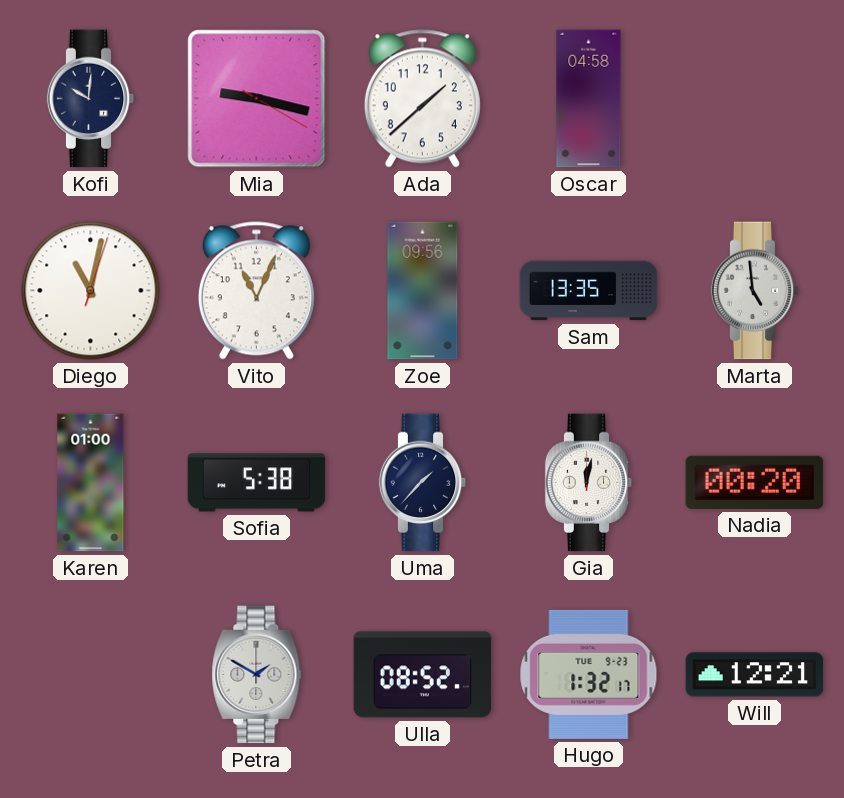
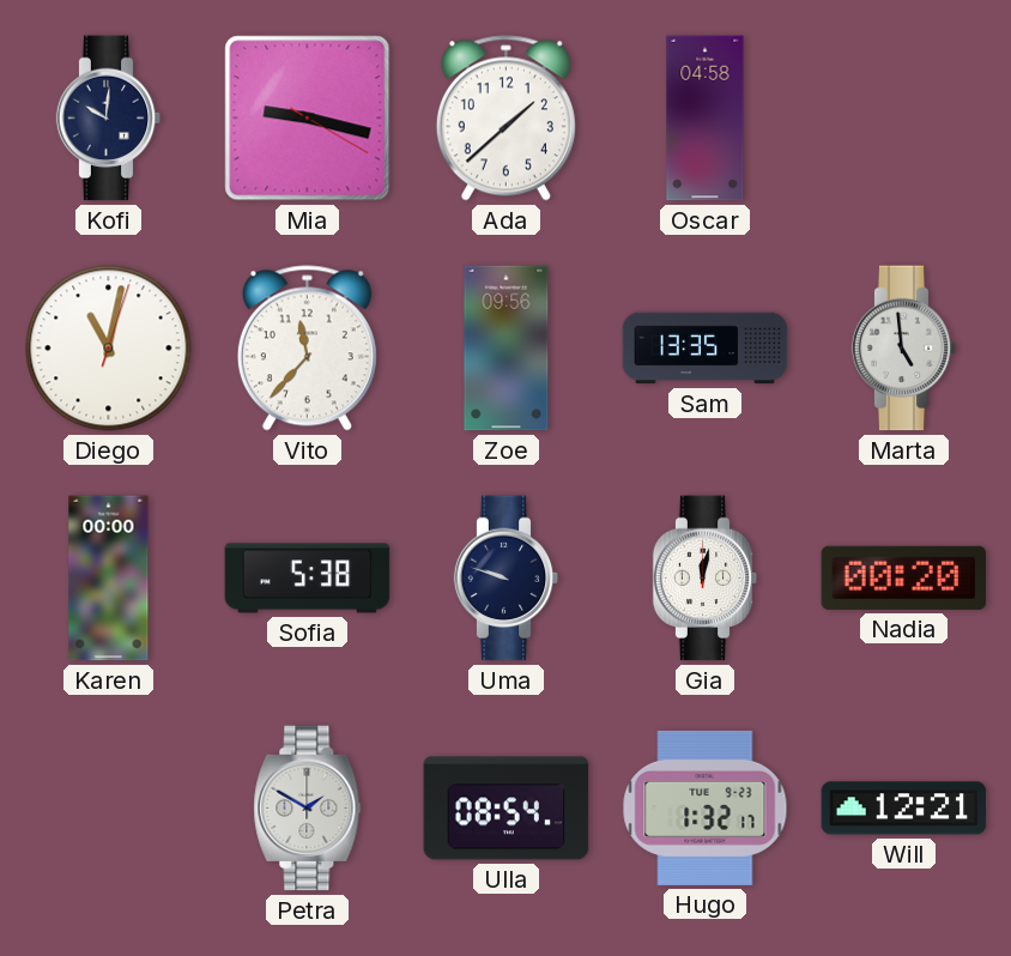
Vito: 11:04 -> 11:37
Karen: 01:00 -> 00:00
Uma: 1:37 -> 9:48
Ulla: 08:52 -> 08:54
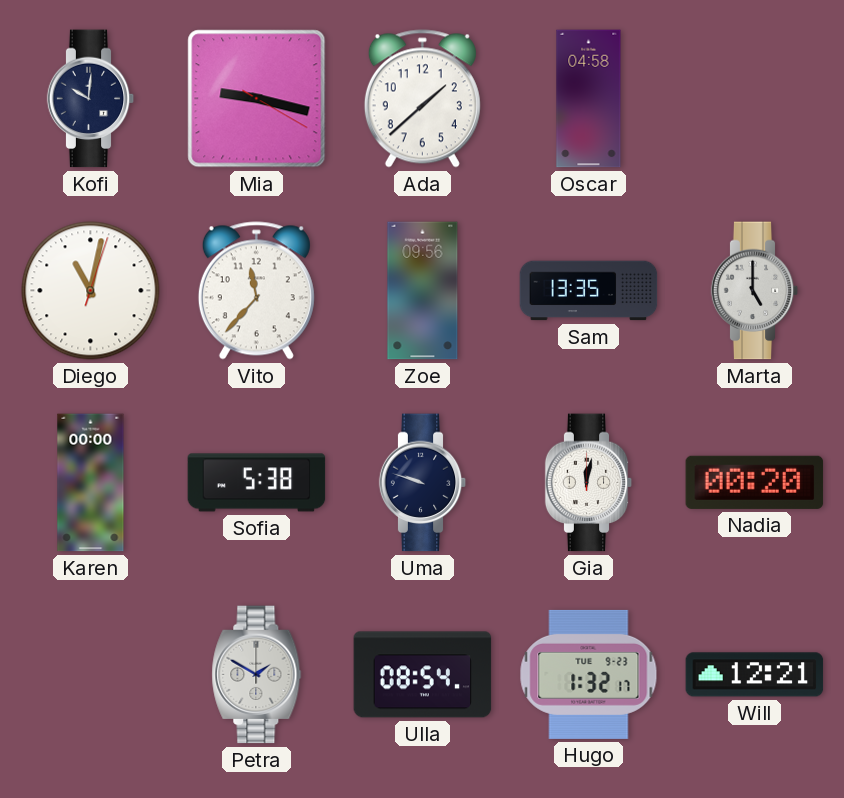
Marta: 4:59 -> 5:00
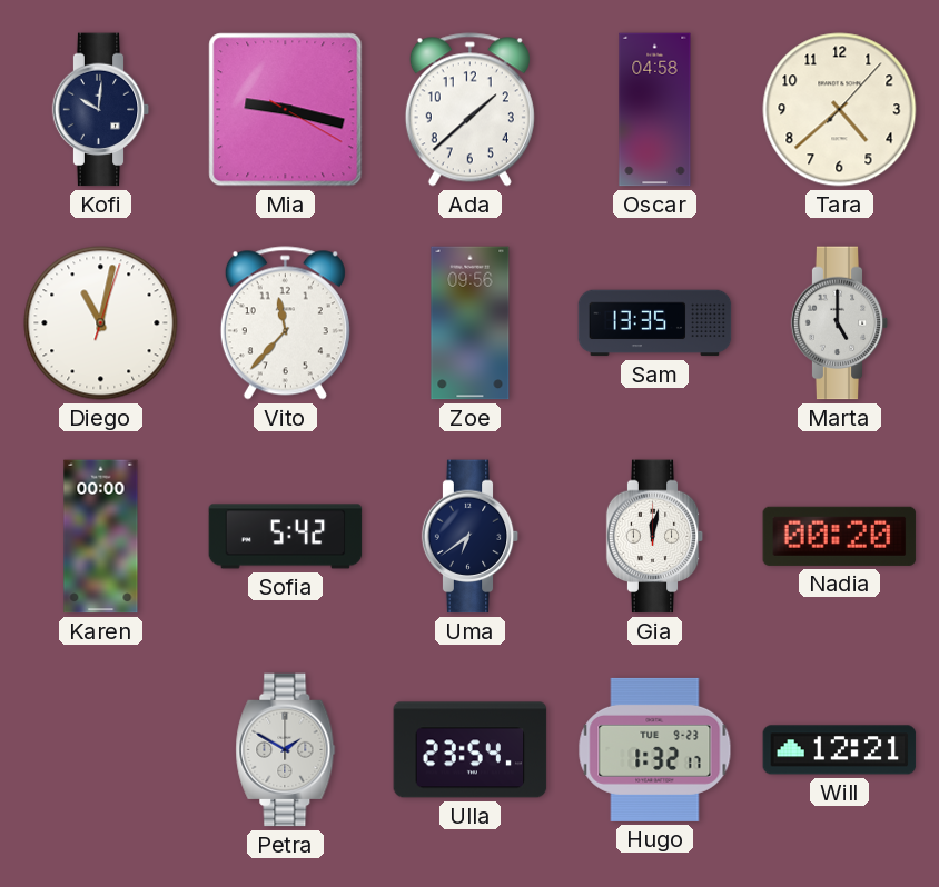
Tara: none -> 4:38
Sofia: 5:38 -> 5:42
Uma: 9:48 -> 6:39
Ulla: 08:54 -> 23:54
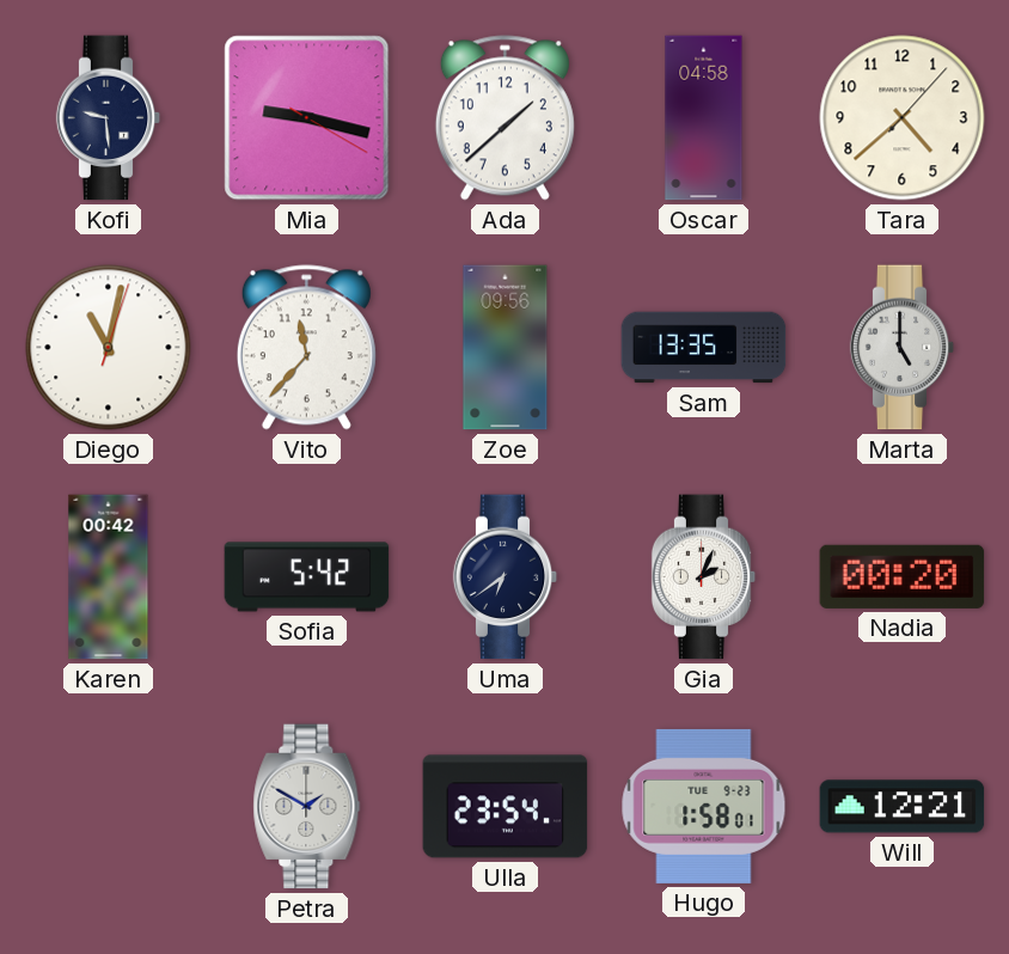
Kofi: 10:01 -> 9:29
Karen: 00:00 -> 00:42
Gia: 12:02 -> 2:04
Hugo: 1:32 -> 1:58
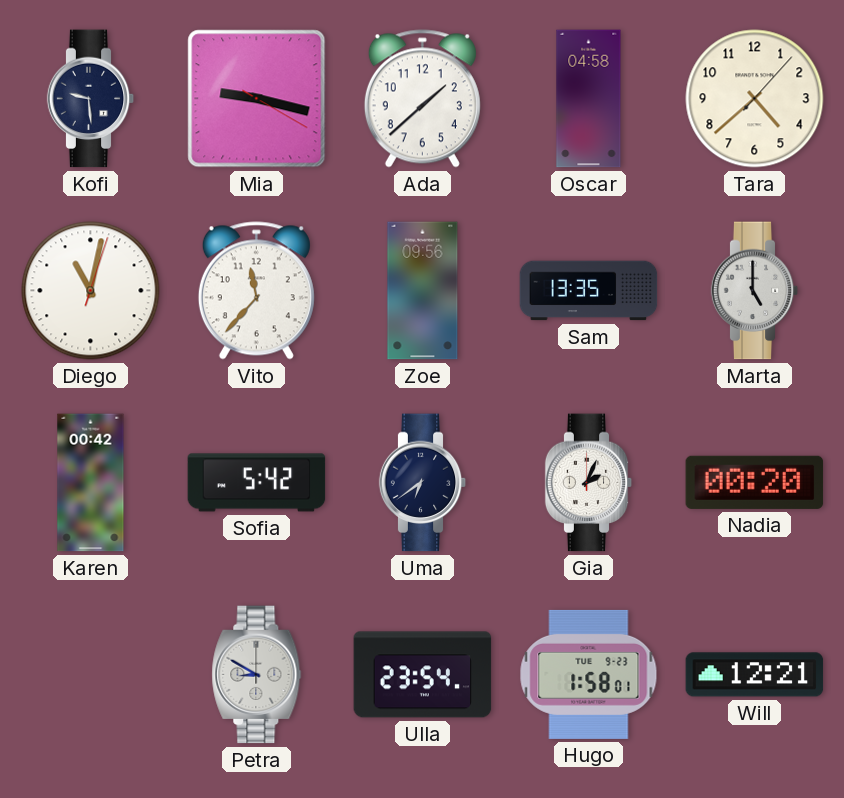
Petra: 1:50 -> 8:50
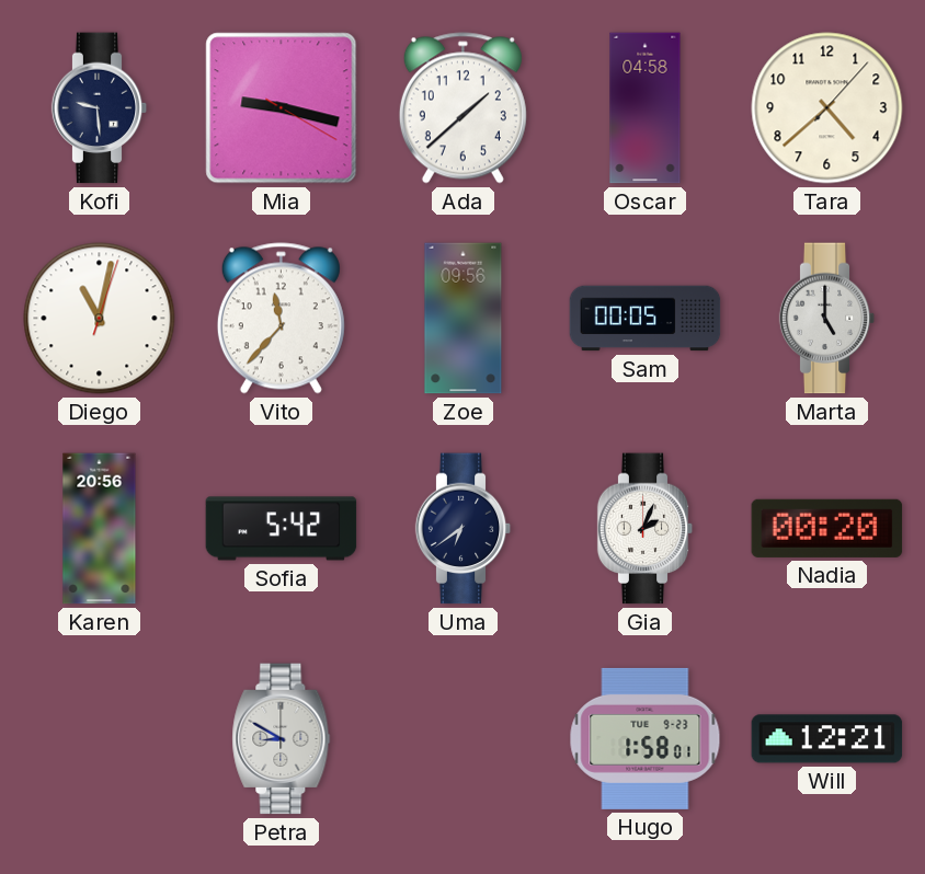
Sam: 13:35 -> 00:05
Karen: 00:42 -> 20:56
Ulla: 23:54 -> none
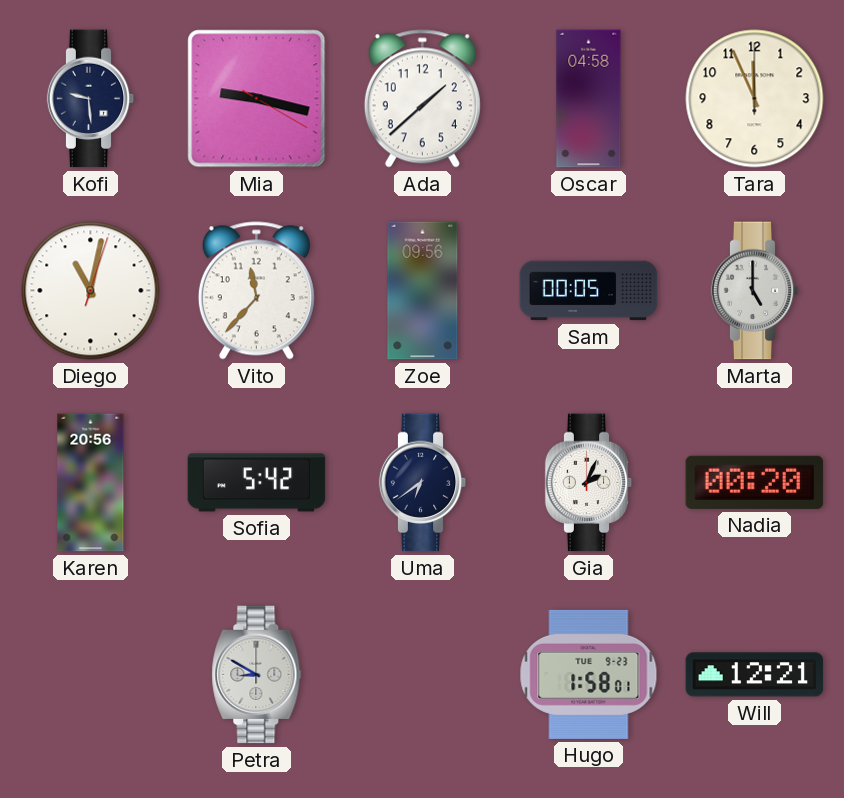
Tara: 4:38 -> 11:56
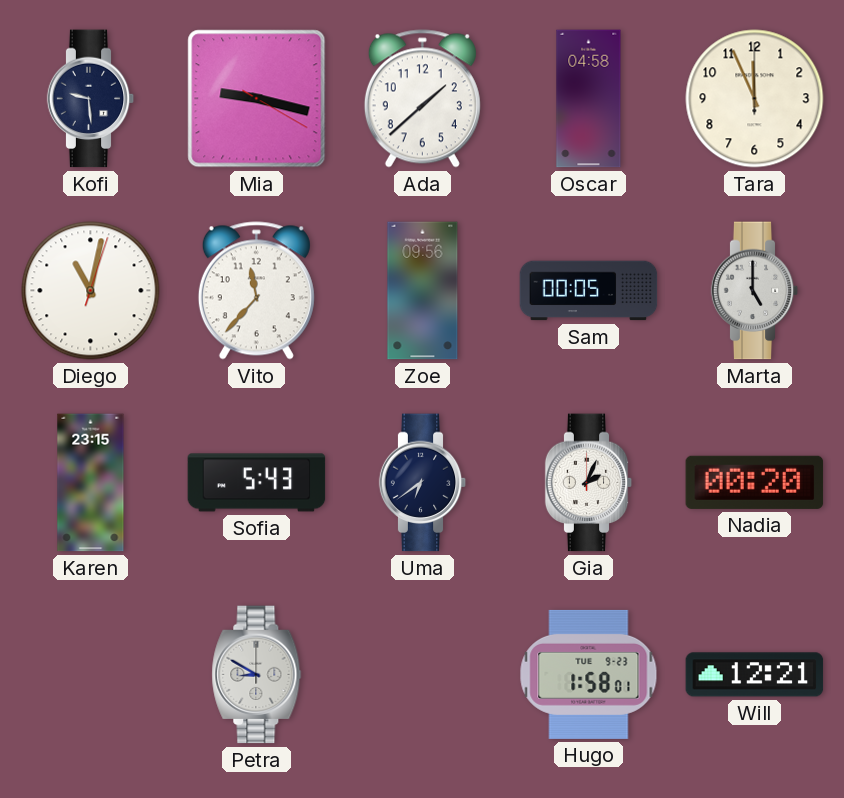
Karen: 20:56 -> 23:15
Sofia: 5:42 -> 5:43
